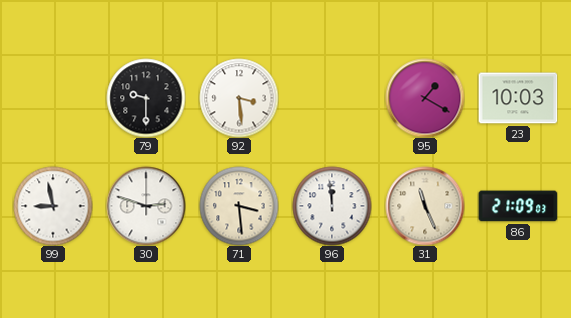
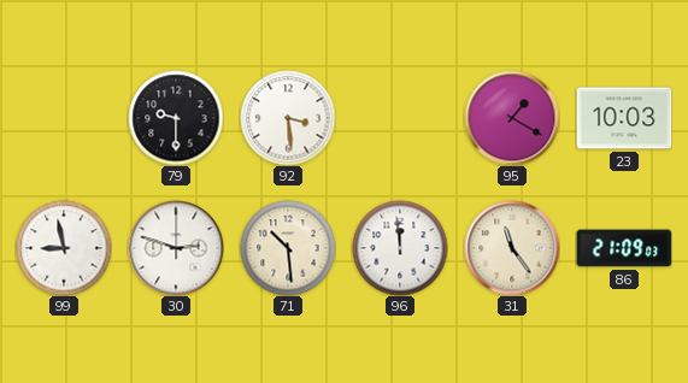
71: 3:29 -> 10:29
31: 11:26 -> 11:24
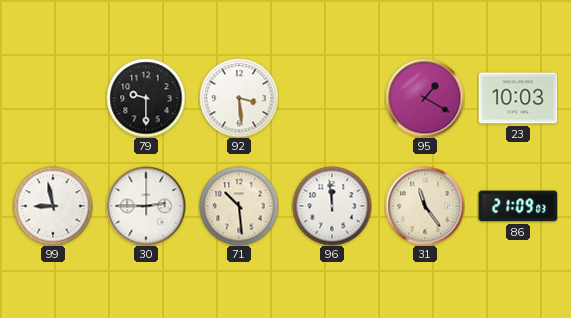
30: 2:48 -> 2:45
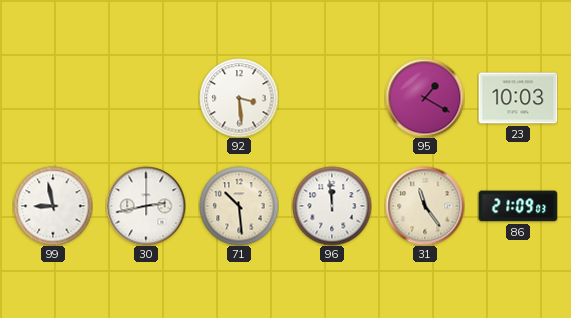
79: 9:30 -> none
30: 2:45 -> 2:43
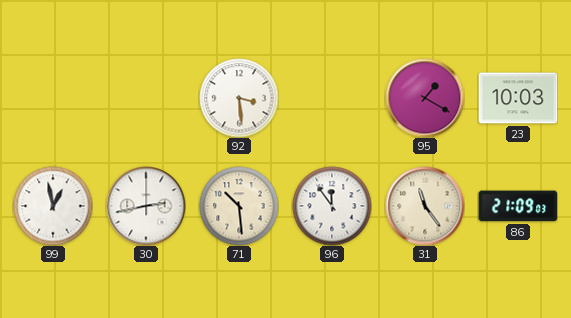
99: 8:58 -> 12:58
96: 11:59 -> 11:54
